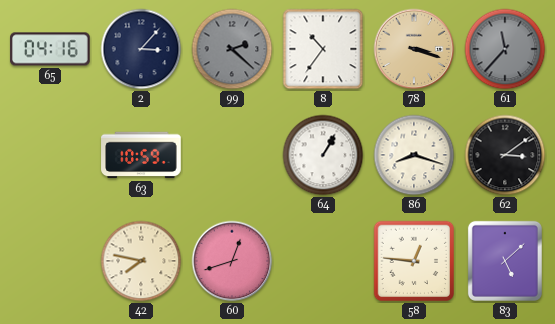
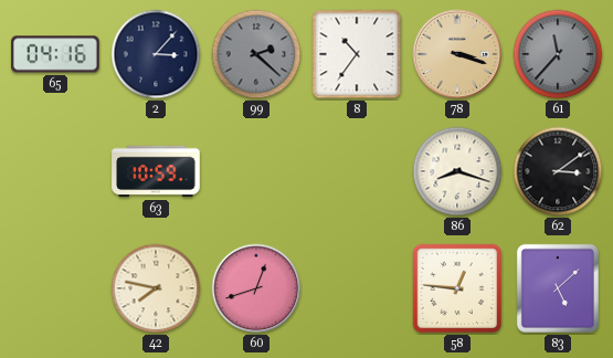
64: 1:05 -> none
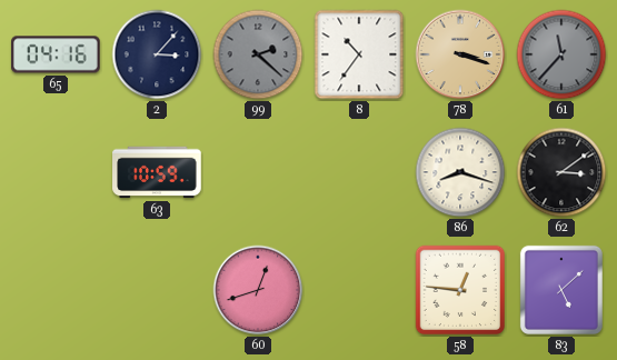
42: 7:47 -> none
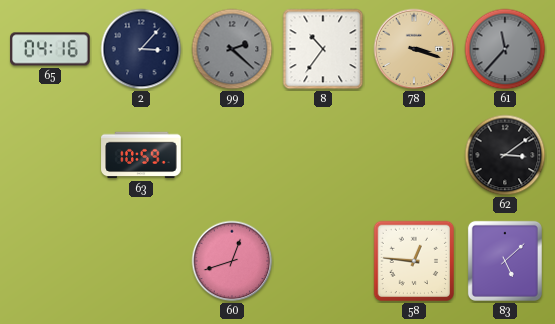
86: 8:18 -> none
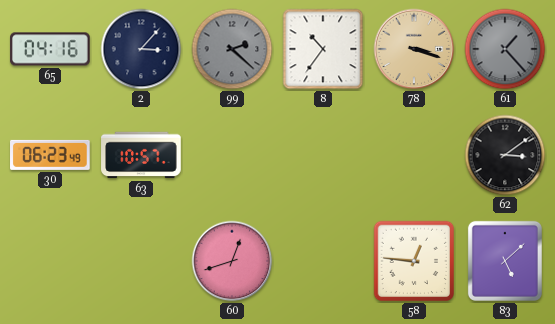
61: 11:37 -> 1:23
30: none -> 06:23
63: 10:59 -> 10:57
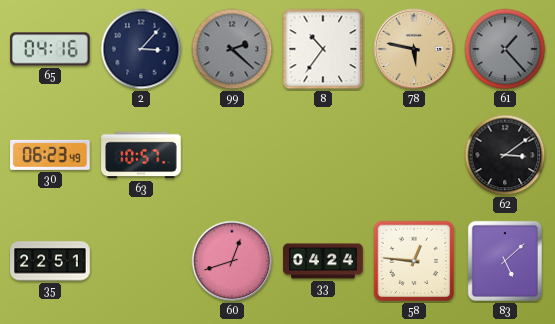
78: 3:18 -> 5:47
35: none -> 22:51
33: none -> 04:24
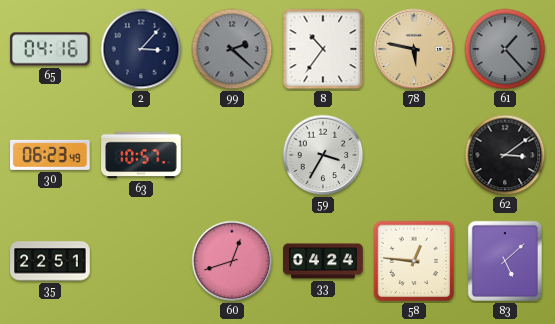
59: none -> 3:35
